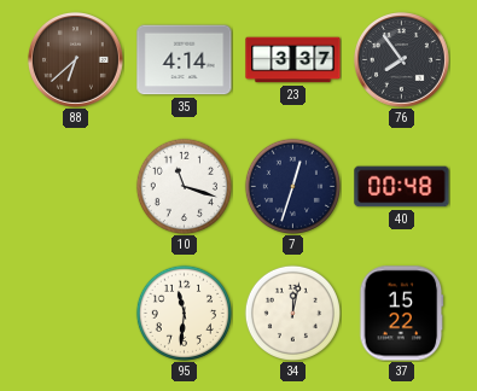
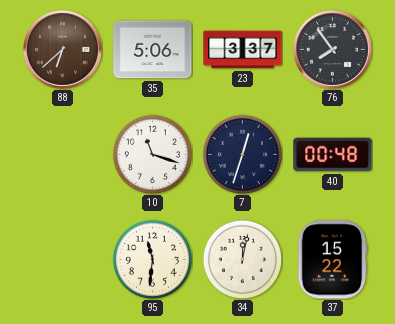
35: 4:14 -> 5:06
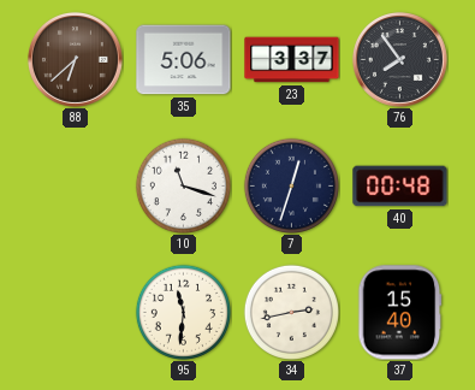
34: 12:02 -> 2:43
37: 15:22 -> 15:40
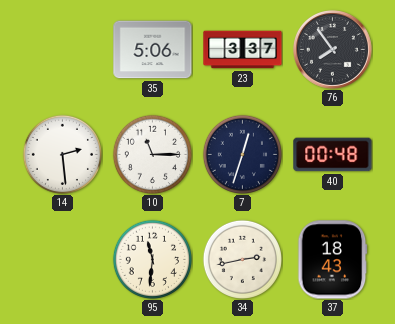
88: 6:38 -> none
14: none -> 2:29
10: 11:18 -> 11:15
37: 15:40 -> 18:43
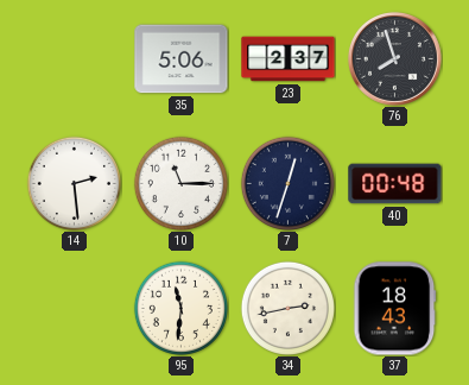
23: 3:37 -> 2:37
76: 7:54 -> 7:57
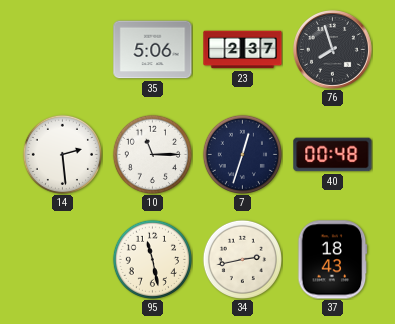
95: 11:31 -> 11:28
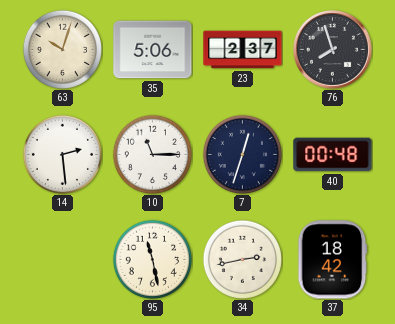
63: none -> 10:03
37: 18:43 -> 18:42
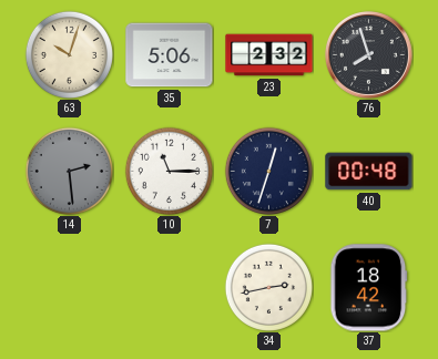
23: 2:37 -> 2:32
14 dial: white -> grey
95: 11:28 -> none
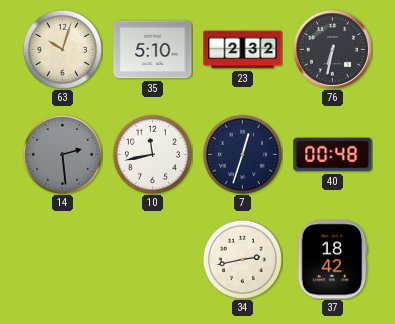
35: 5:06 -> 5:10
76: 7:57 -> 6:32
10: 11:15 -> 11:43
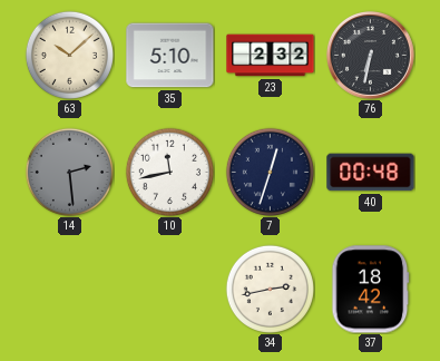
63: 10:03 -> 10:08
